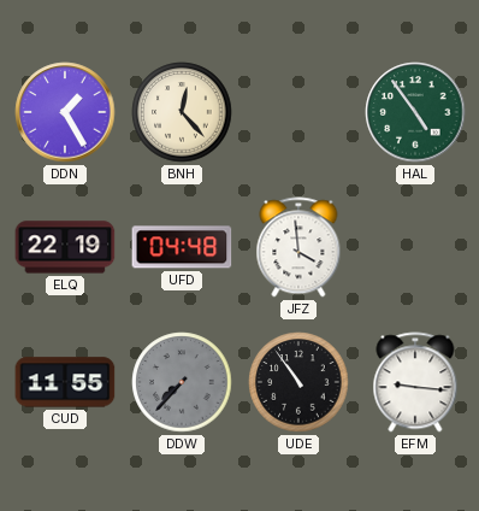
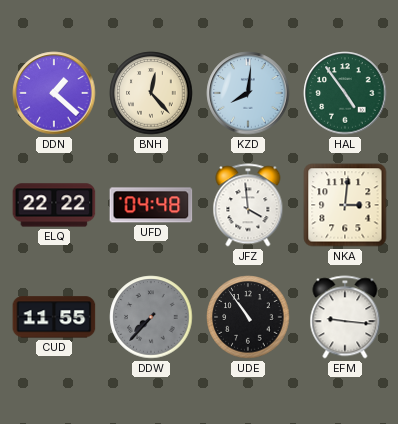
DDN: 1:25 -> 1:22
KZD: none -> 8:01
ELQ: 22:19 -> 22:22
NKA: none -> 3:01
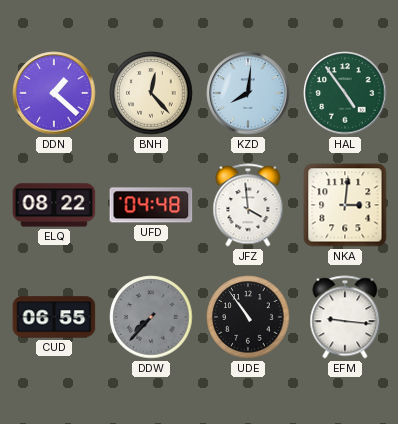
ELQ: 22:22 -> 08:22
CUD: 11:55 -> 06:55
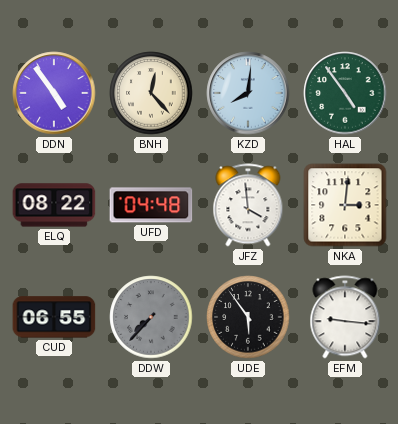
DDN: 1:22 -> 4:54
UDE: 10:54 -> 5:54
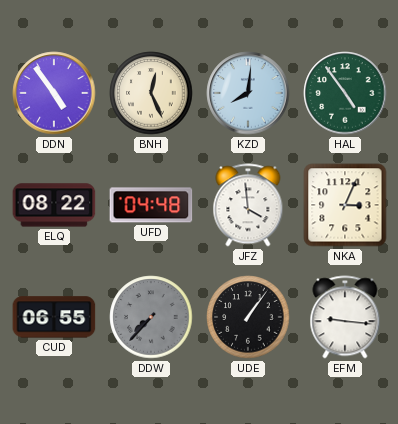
BNH: 12:23 -> 12:26
NKA: 3:01 -> 3:04
UDE: 5:54 -> 1:06
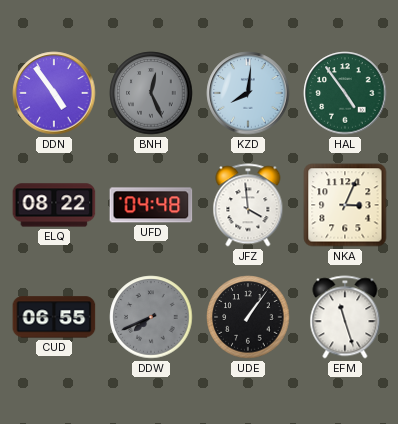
BNH dial: cream -> grey
DDW: 7:37 -> 7:41
EFM: 9:16 -> 11:27
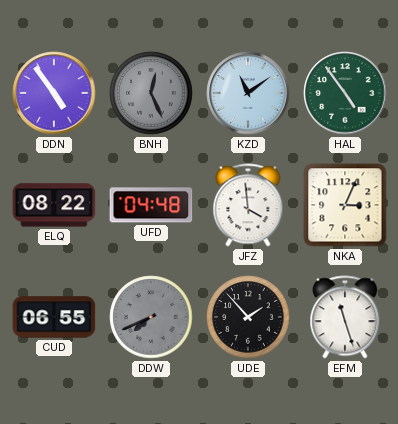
KZD: 8:01 -> 11:09
UDE: 1:06 -> 1:53
